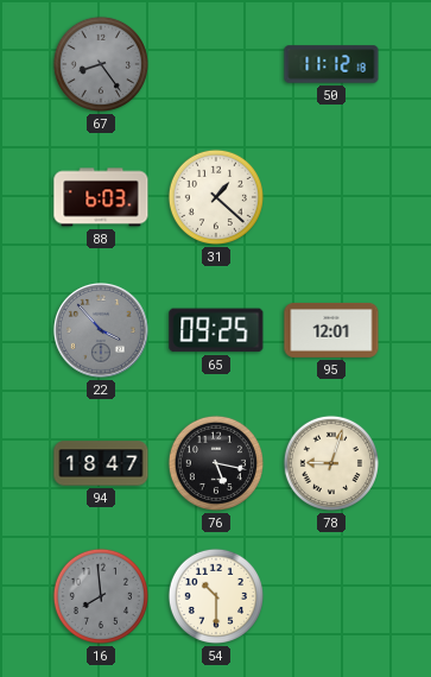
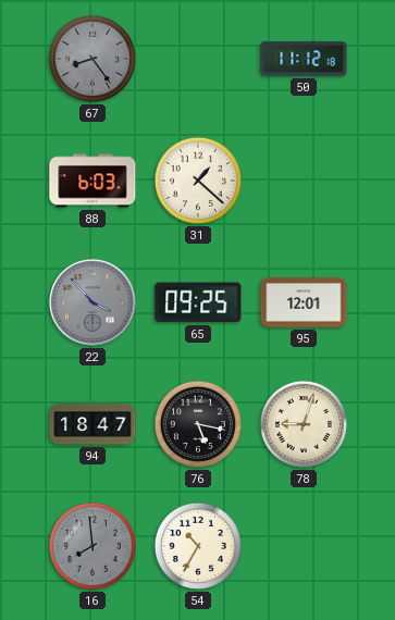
54: 10:30 -> 10:35
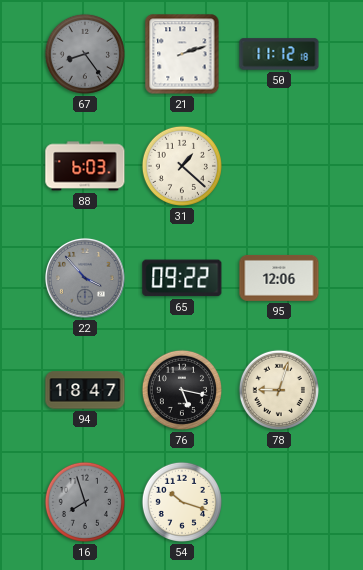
21: none -> 2:12
65: 09:25 -> 09:22
95: 12:01 -> 12:06
16: 7:59 -> 7:57
54: 10:35 -> 10:18
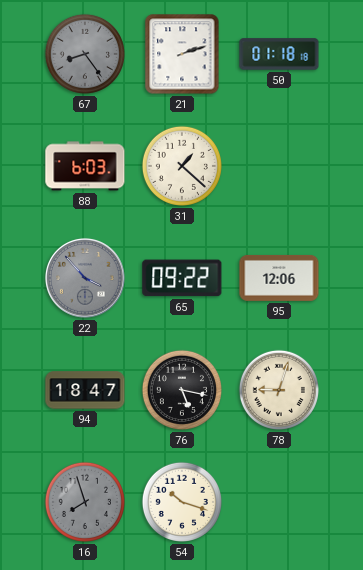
50: 11:12 -> 01:18
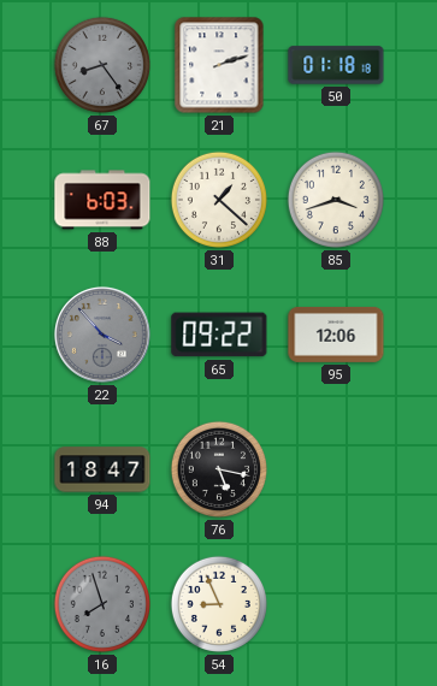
85: none -> 3:42
78: 9:03 -> none
54: 10:18 -> 8:56
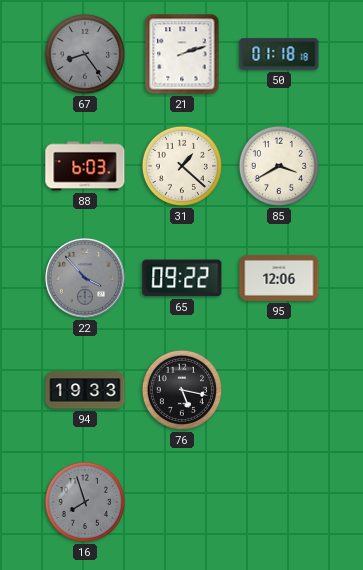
85: 3:42 -> 3:40
94: 18:47 -> 19:33
54: 8:56 -> none
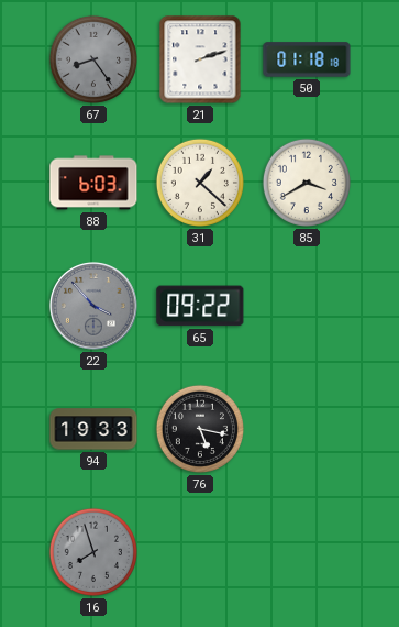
95: 12:06 -> none
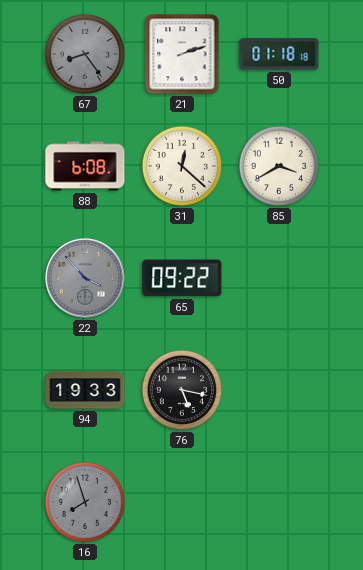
88: 6:03 -> 6:08
31: 1:22 -> 12:22
